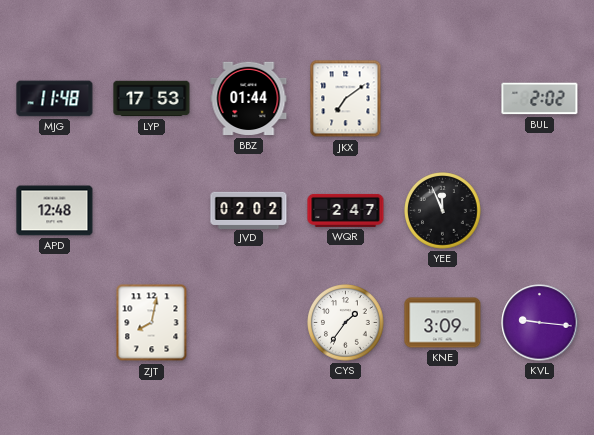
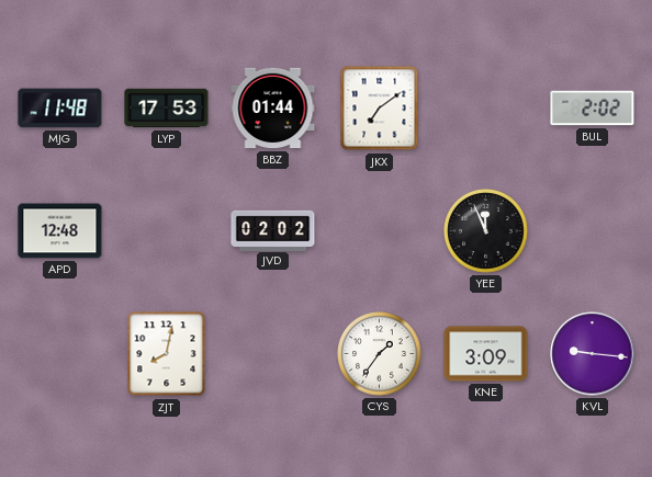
WQR: 2:47 -> none
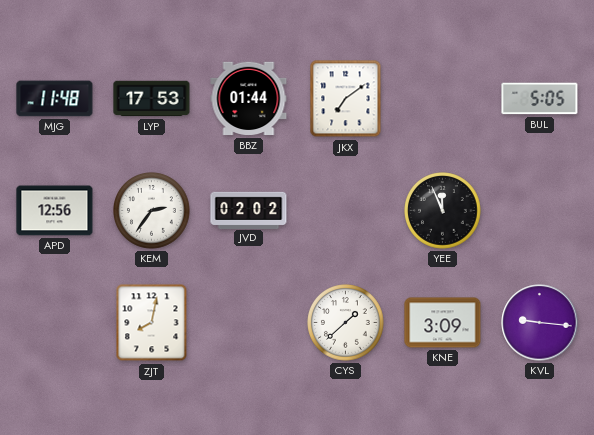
BUL: 2:02 -> 5:05
APD: 12:48 -> 12:56
KEM: none -> 2:36
CYS: 1:36 -> 1:38
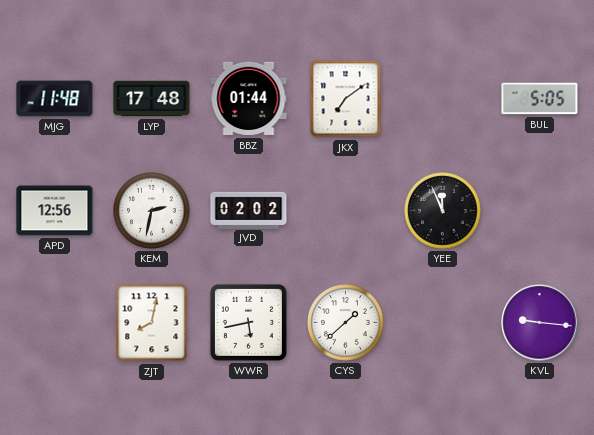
LYP: 17:53 -> 17:48
KEM: 2:36 -> 2:32
WWR: none -> 5:43
KNE: 3:09 -> none
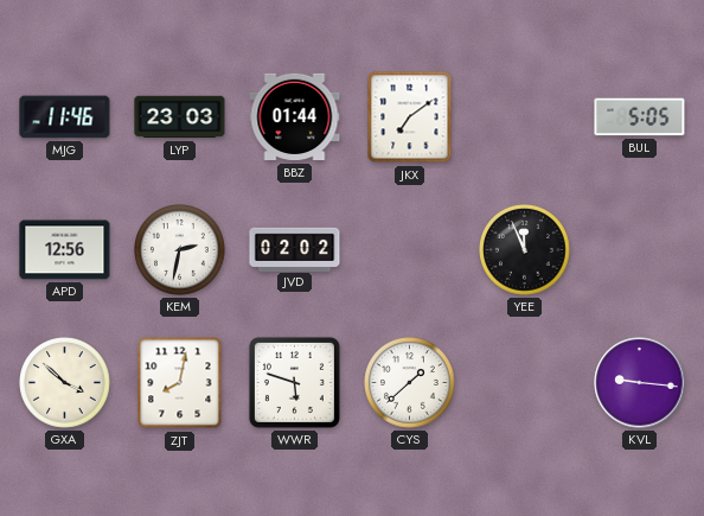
MJG: 11:48 -> 11:46
LYP: 17:48 -> 23:03
GXA: none -> 3:52
WWR: 5:43 -> 5:48
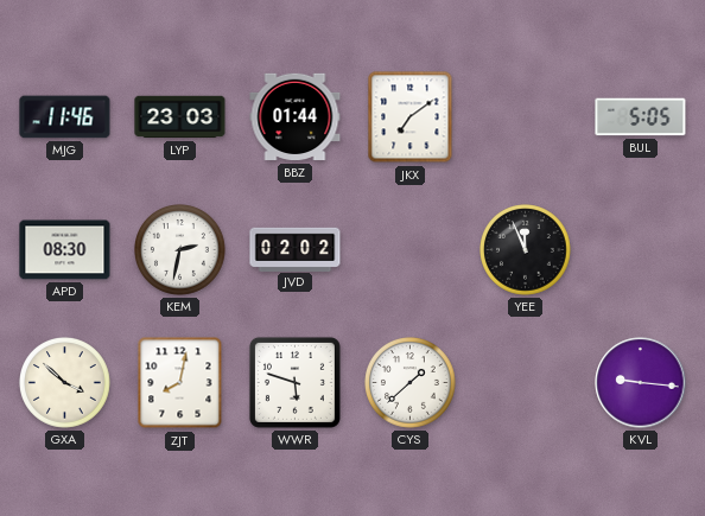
APD: 12:56 -> 08:30
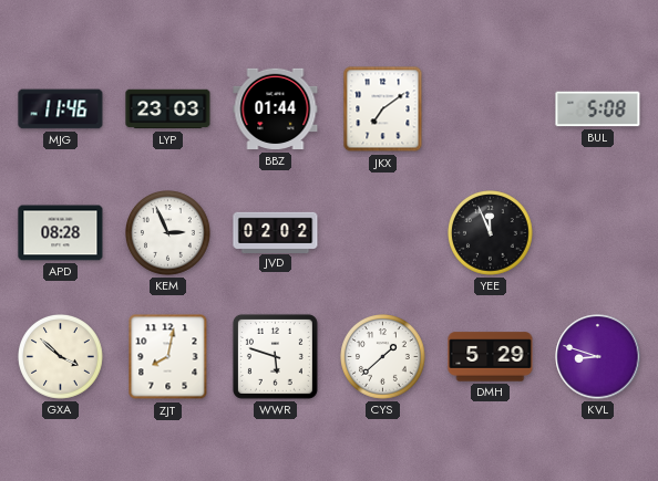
BUL: 5:05 -> 5:08
APD: 08:30 -> 08:28
KEM: 2:32 -> 2:56
DMH: none -> 5:29
KVL: 9:16 -> 8:48
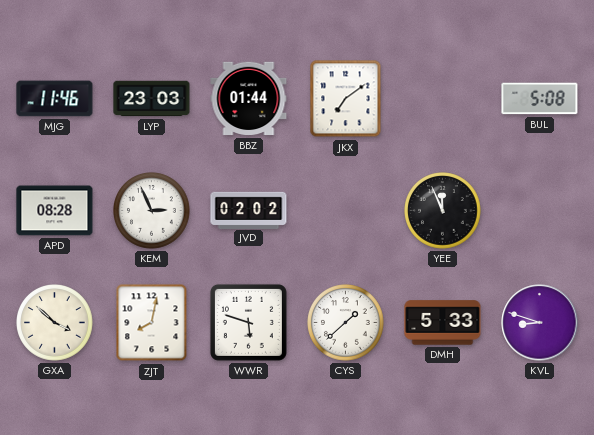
DMH: 5:29 -> 5:33
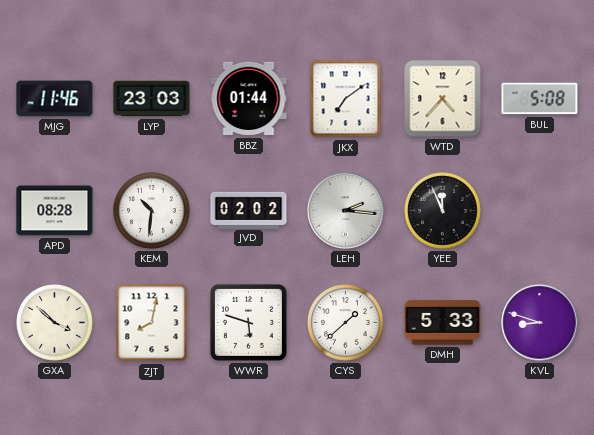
WTD: none -> 4:37
KEM: 2:56 -> 10:31
LEH: none -> 2:16
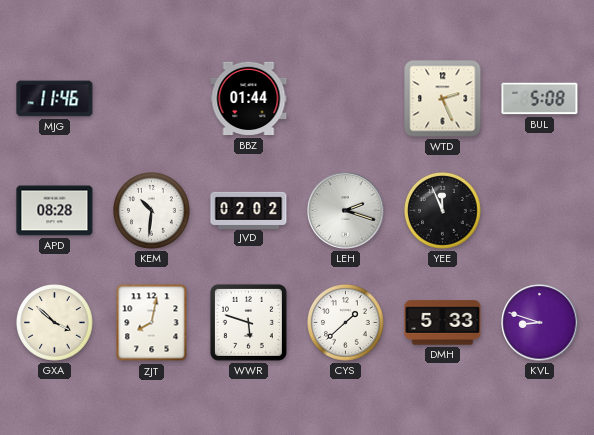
LYP: 23:03 -> none
JKX: 7:09 -> none
WTD: 4:37 -> 2:26
LEH: 2:16 -> 2:18
